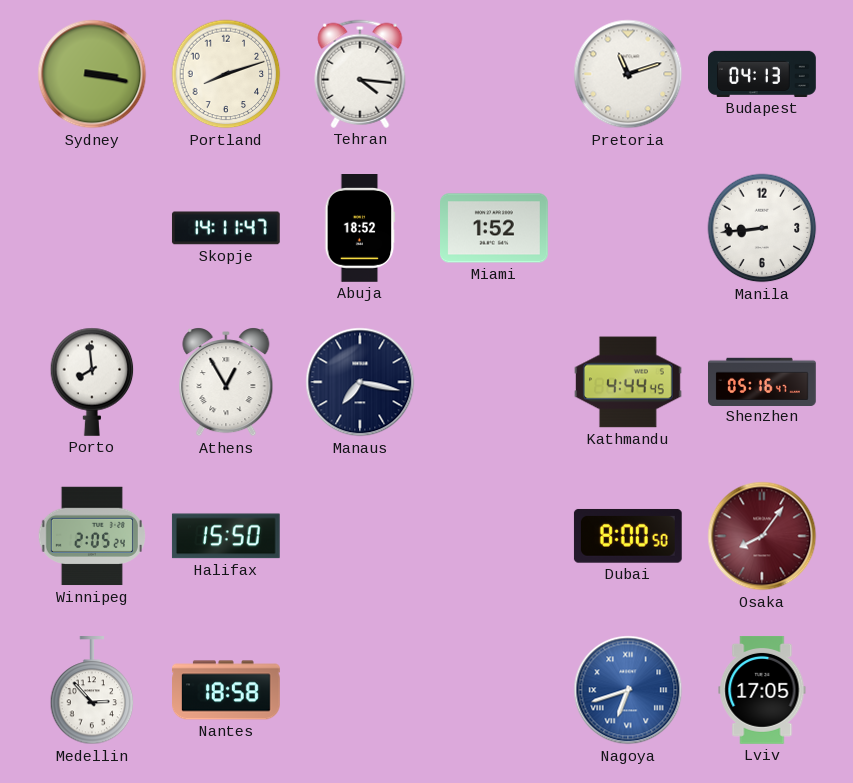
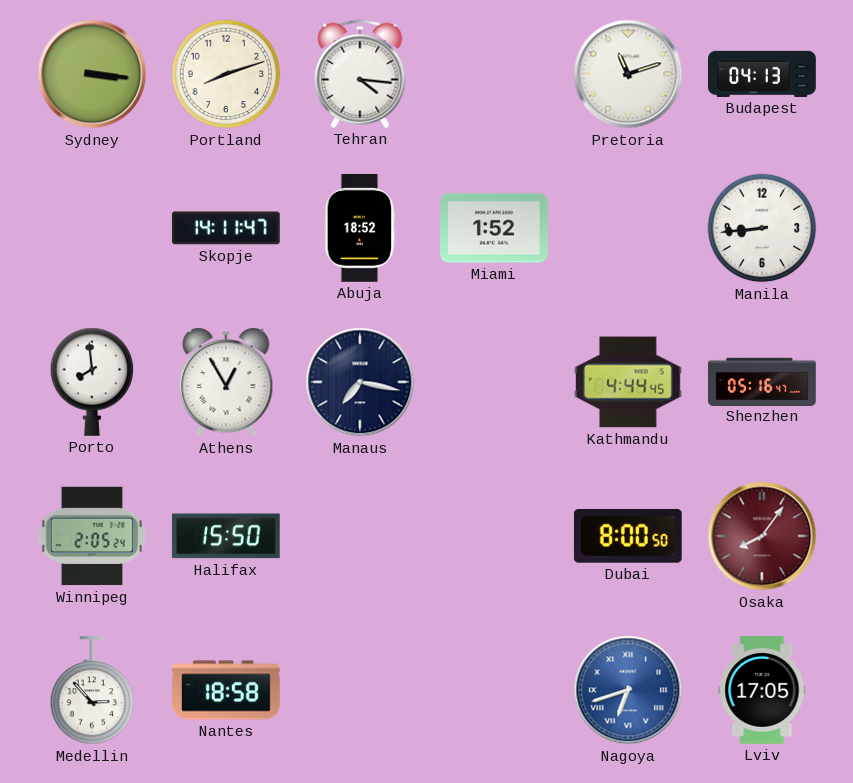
Sydney: 3:17 -> 3:16
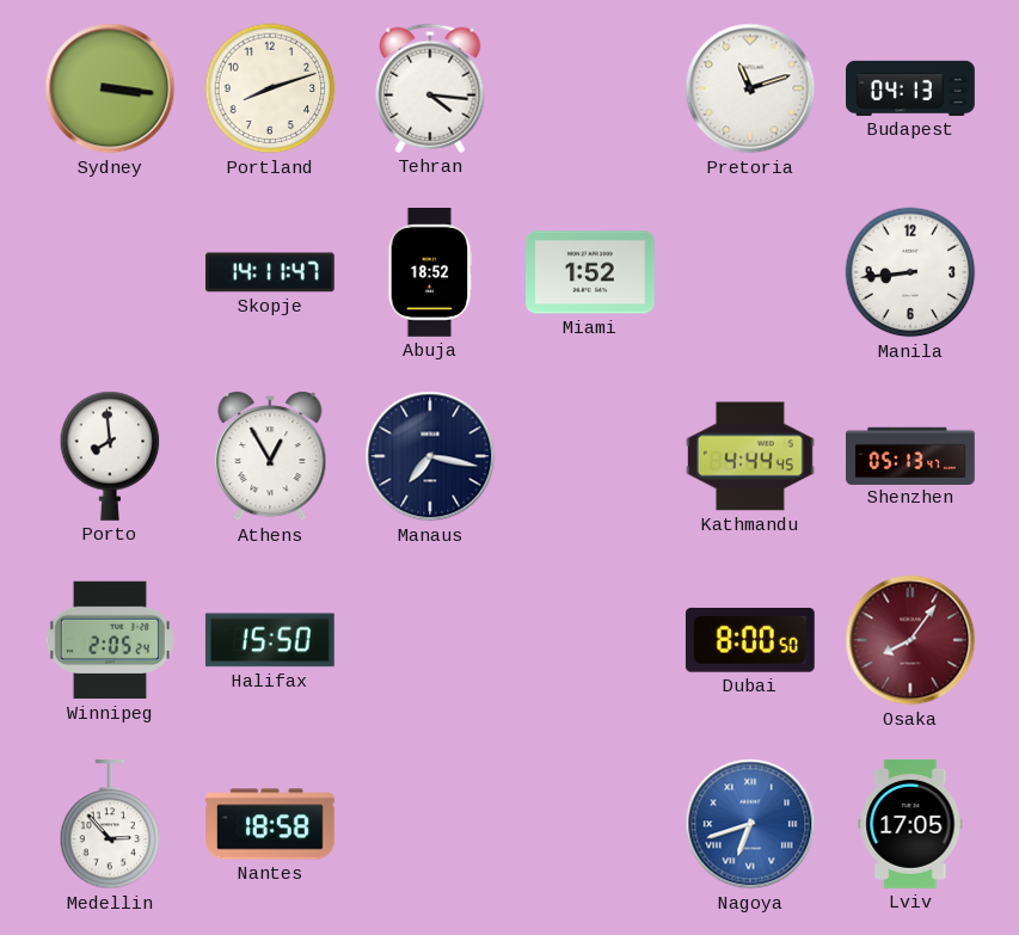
Shenzhen: 05:16 -> 05:13
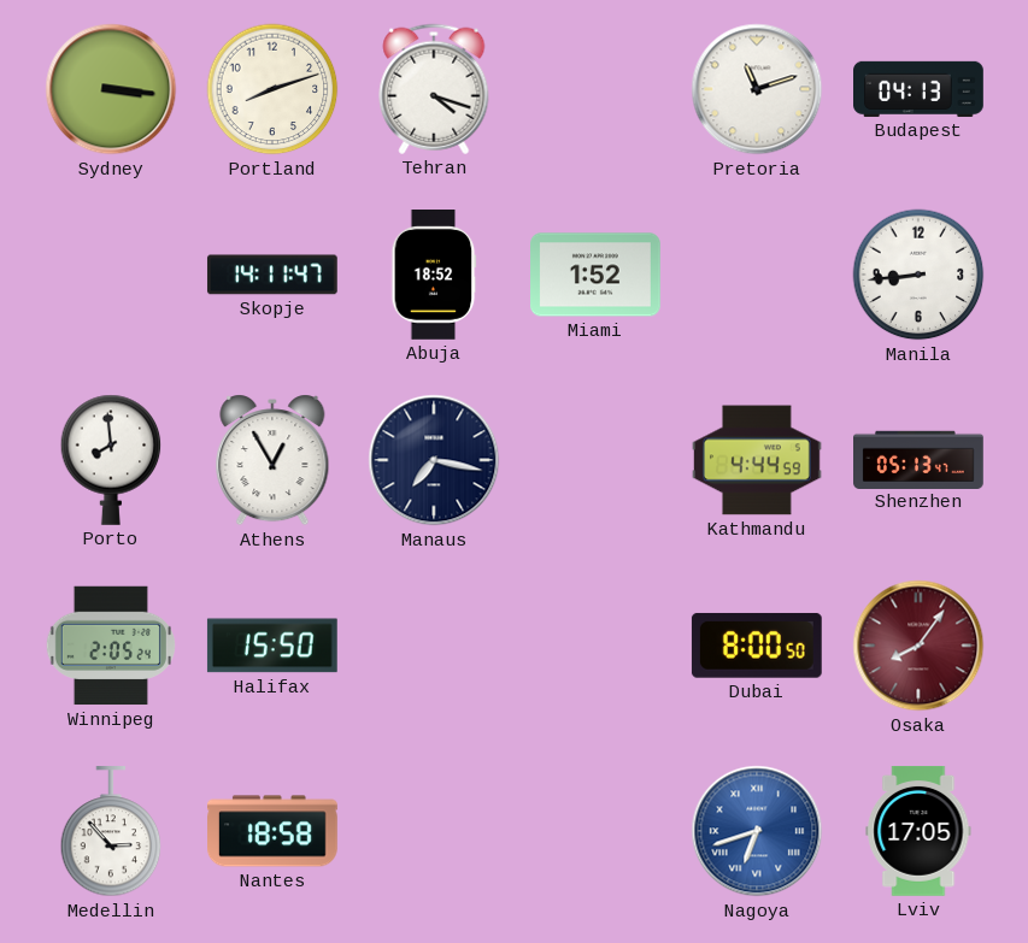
Tehran: 4:16 -> 4:18
Kathmandu: 4:44:45 -> 4:44:59
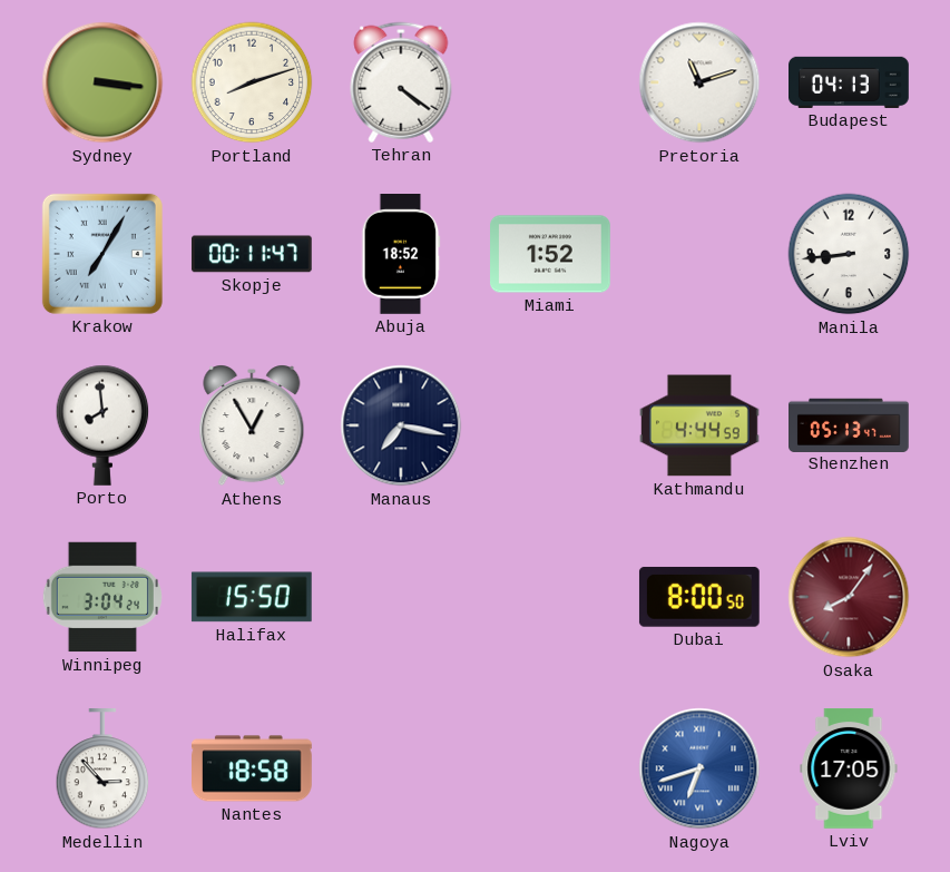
Tehran: 4:18 -> 4:21
Krakow: none -> 7:05
Skopje: 14:11 -> 00:11
Winnipeg: 2:05 -> 3:04
